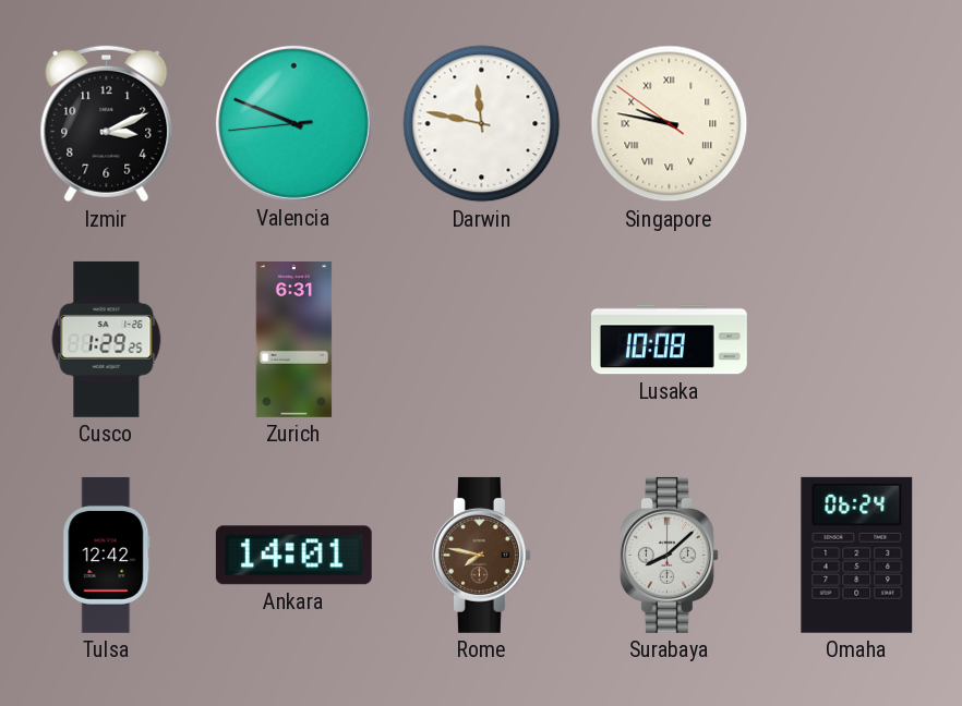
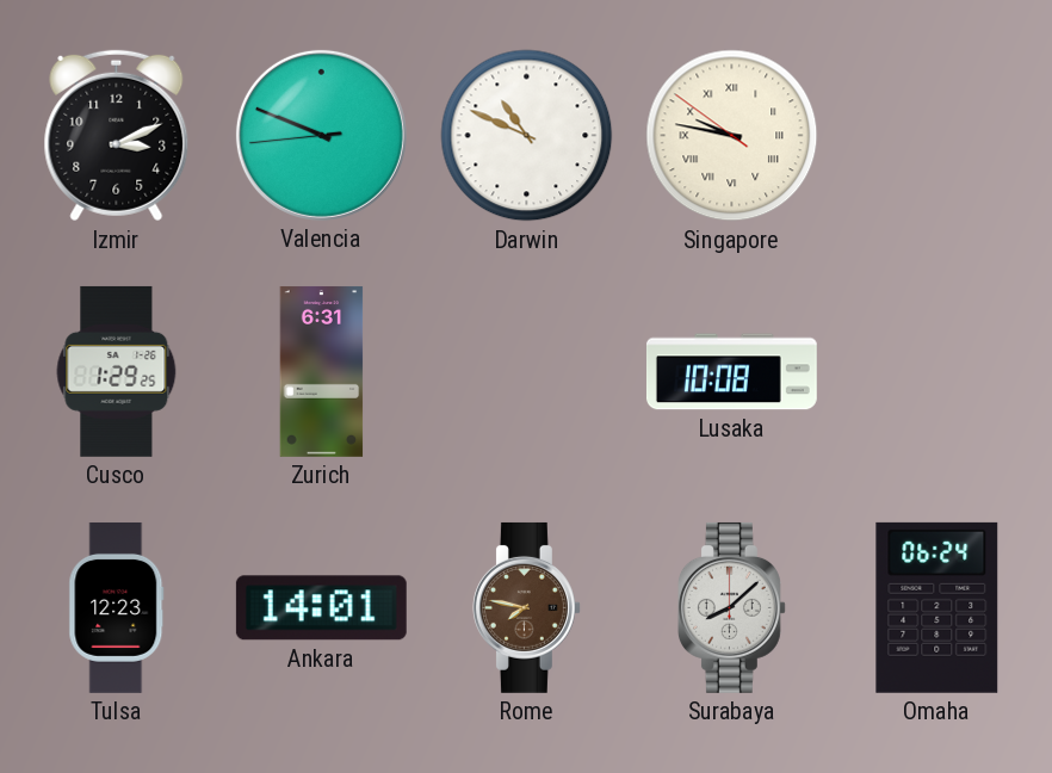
Darwin: 11:47 -> 10:49
Tulsa: 12:42 -> 12:23
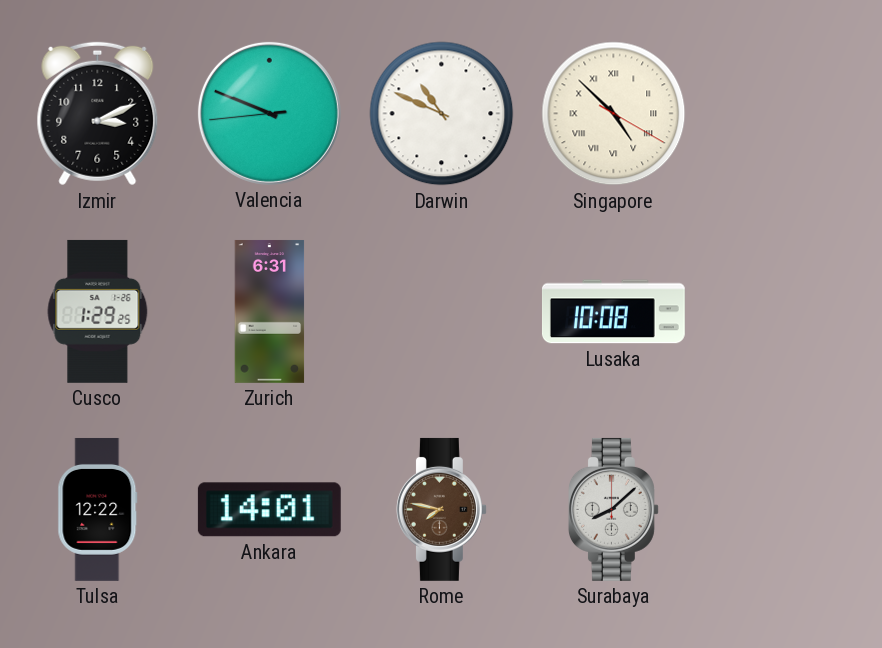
Singapore: 9:46 -> 4:52
Tulsa: 12:23 -> 12:22
Omaha: 06:24 -> none
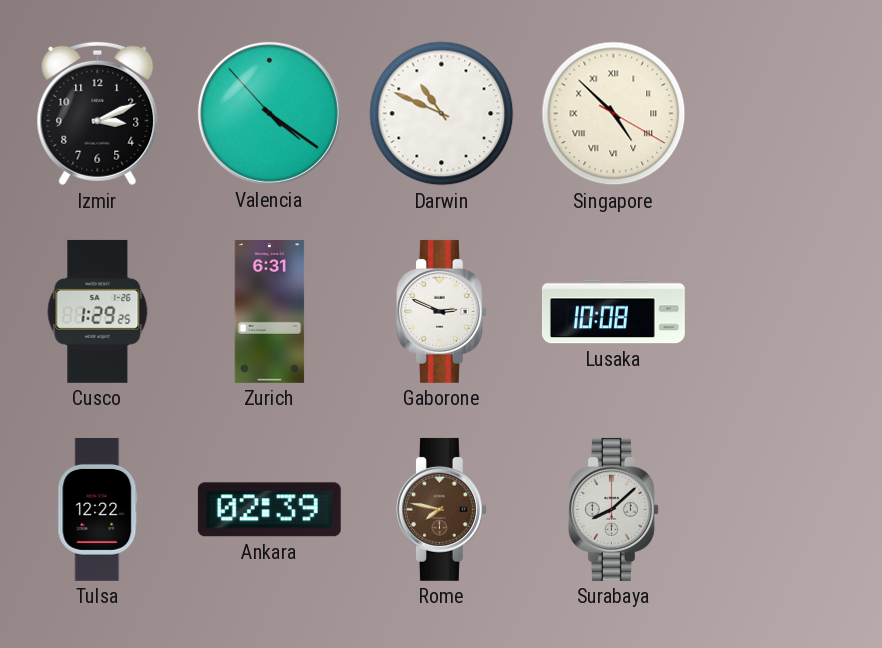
Valencia: 9:48 -> 4:20
Gaborone: none -> 2:49
Ankara: 14:01 -> 02:39
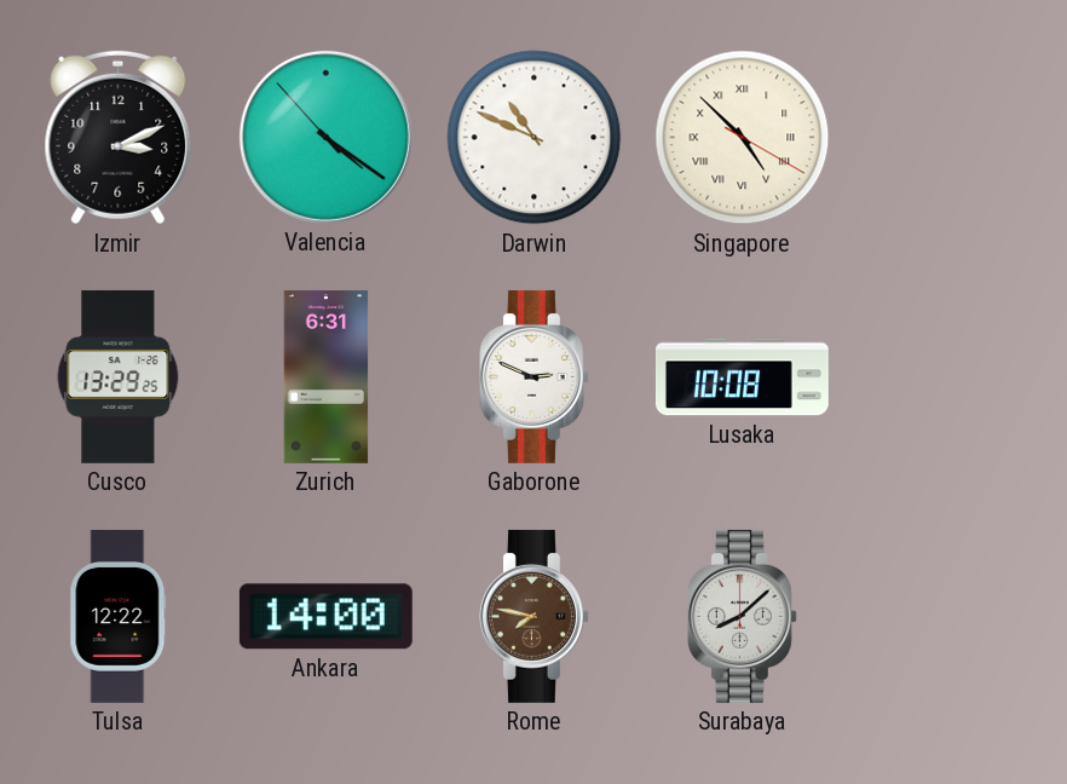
Cusco: 1:29 -> 13:29
Ankara: 02:39 -> 14:00
